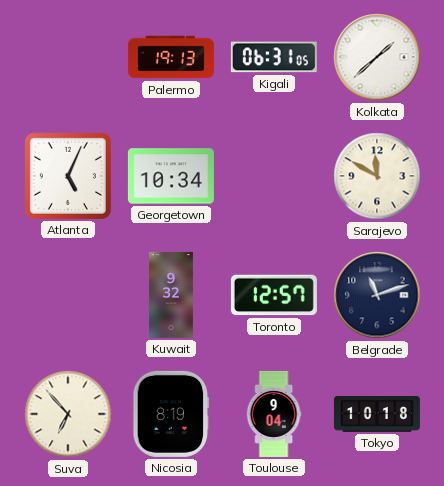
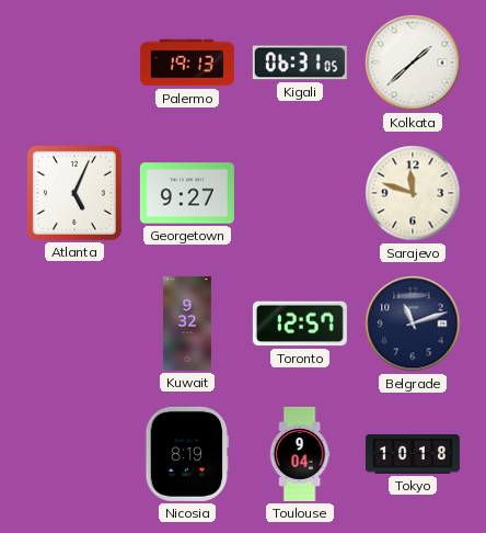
Georgetown: 10:34 -> 9:27
Sarajevo: 11:50 -> 11:48
Suva: 6:53 -> none
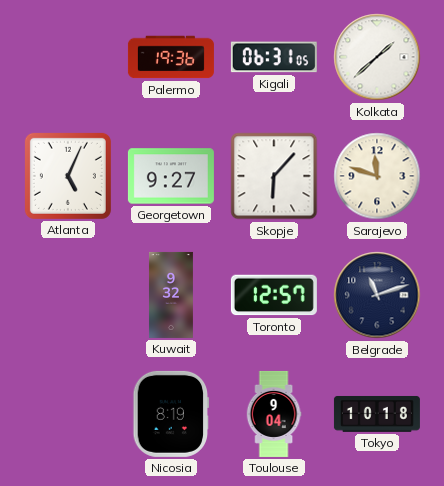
Palermo: 19:13 -> 19:36
Skopje: none -> 6:07
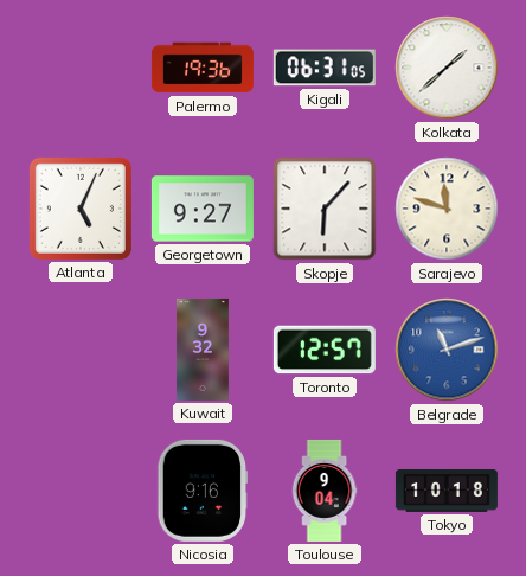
Belgrade dial: navy -> blue
Nicosia: 8:19 -> 9:16
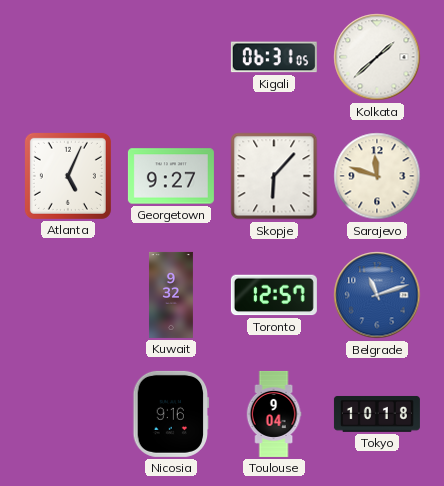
Palermo: 19:36 -> none
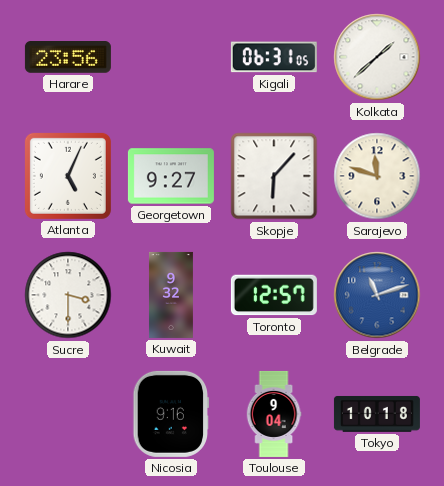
Harare: none -> 23:56
Sucre: none -> 3:30
